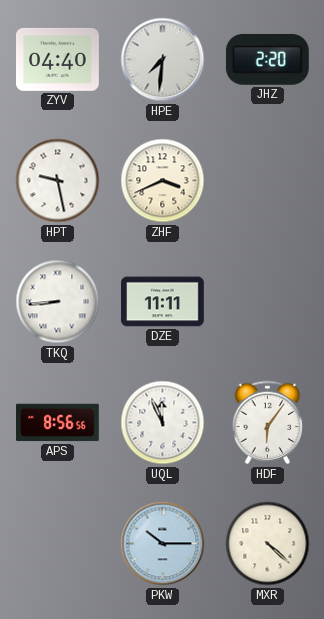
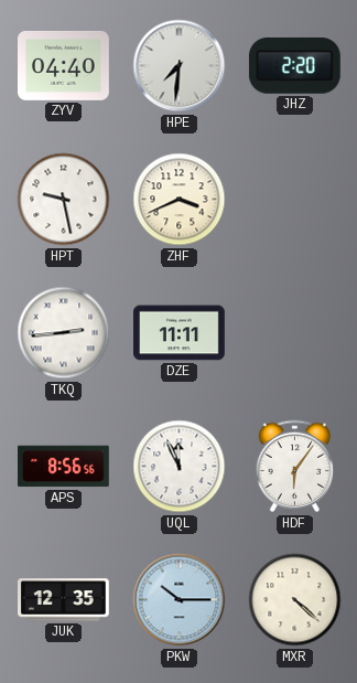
TKQ: 8:44 -> 2:44
JUK: none -> 12:35
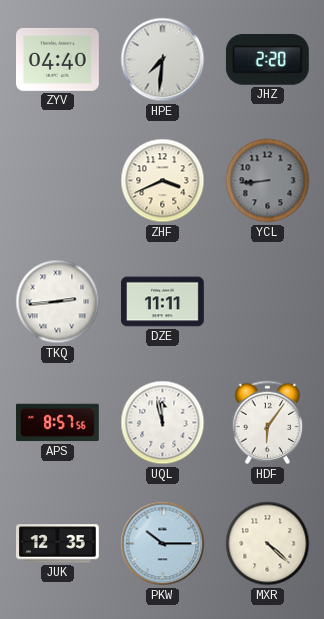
HPT: 9:28 -> none
YCL: none -> 8:44
APS: 8:56 -> 8:57
UQL: 11:56 -> 11:58
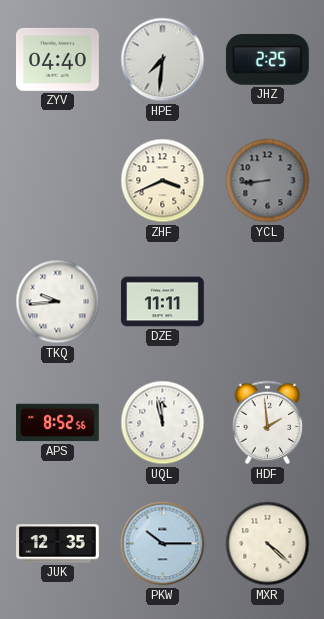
JHZ: 2:20 -> 2:25
TKQ: 2:44 -> 9:44
APS: 8:57 -> 8:52
HDF: 6:06 -> 1:59
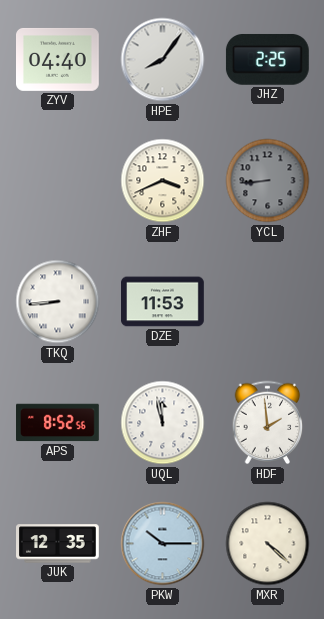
HPE: 7:31 -> 8:06
TKQ: 9:44 -> 8:44
DZE: 11:11 -> 11:53
